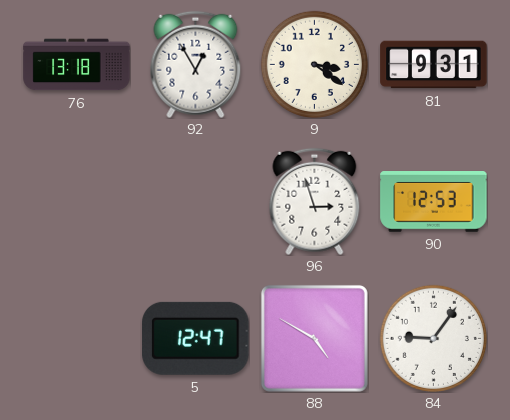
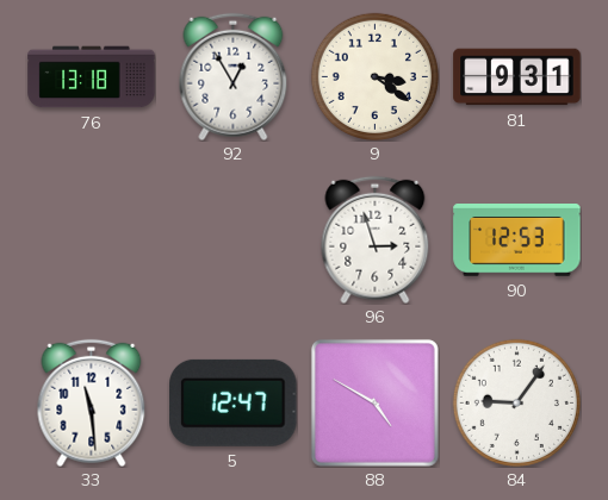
33: none -> 11:29
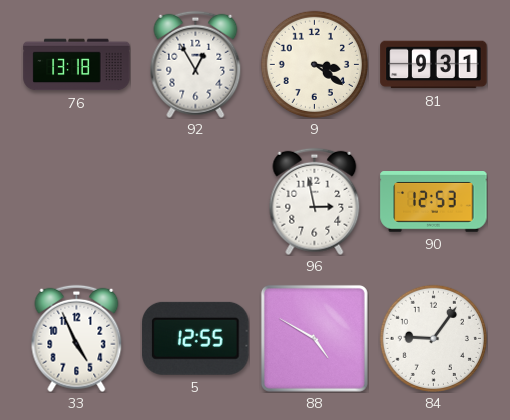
96: 2:57 -> 2:58
33: 11:29 -> 4:56
5: 12:47 -> 12:55
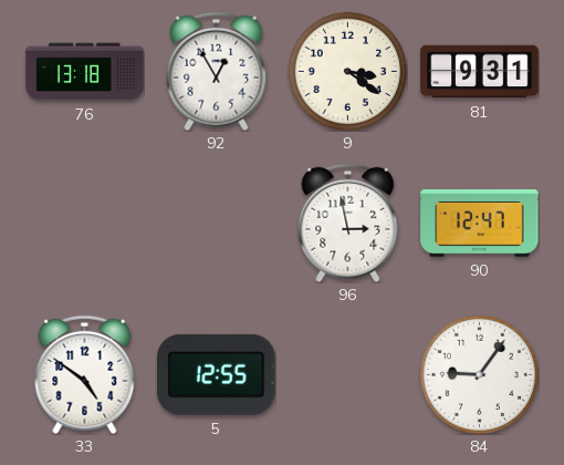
90: 12:53 -> 12:47
33: 4:56 -> 4:51
88: 4:50 -> none
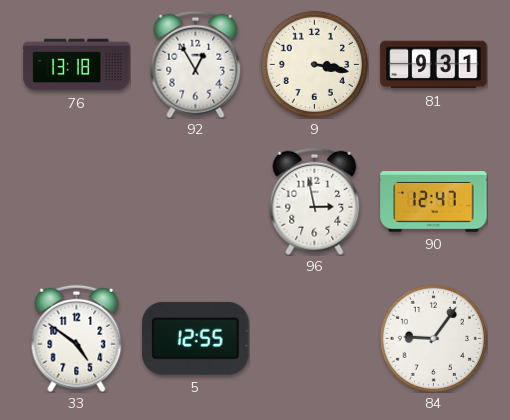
9: 3:21 -> 3:17
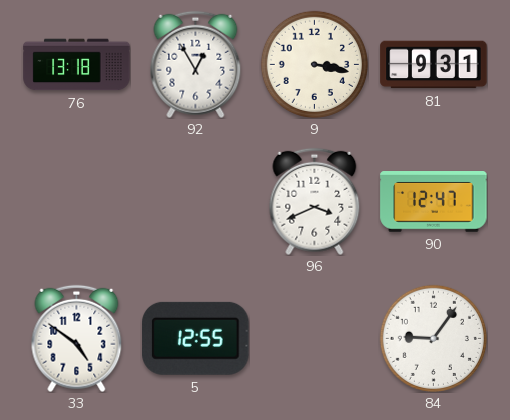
96: 2:58 -> 3:41
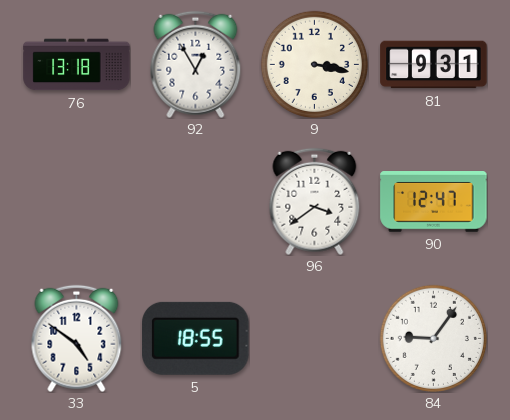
96: 3:41 -> 3:39
5: 12:55 -> 18:55
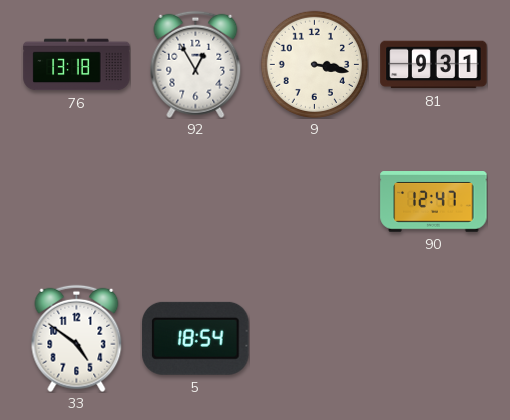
96: 3:39 -> none
5: 18:55 -> 18:54
84: 9:06 -> none
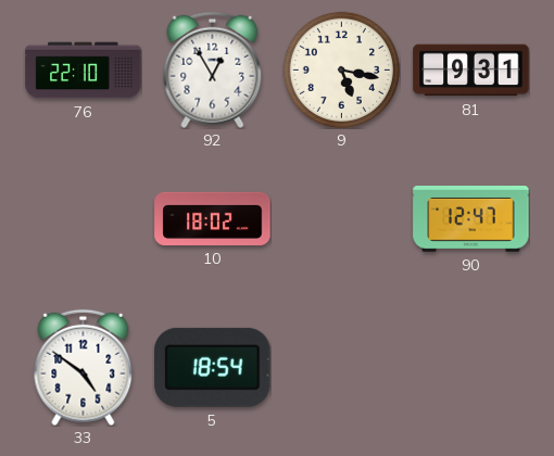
76: 13:18 -> 22:10
9: 3:17 -> 5:17
10: none -> 18:02
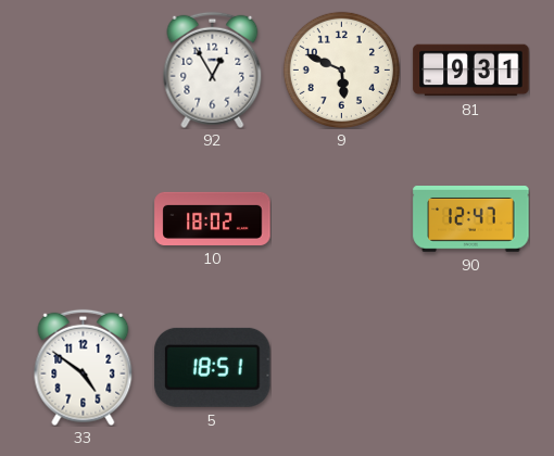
76: 22:10 -> none
9: 5:17 -> 5:49
5: 18:54 -> 18:51
